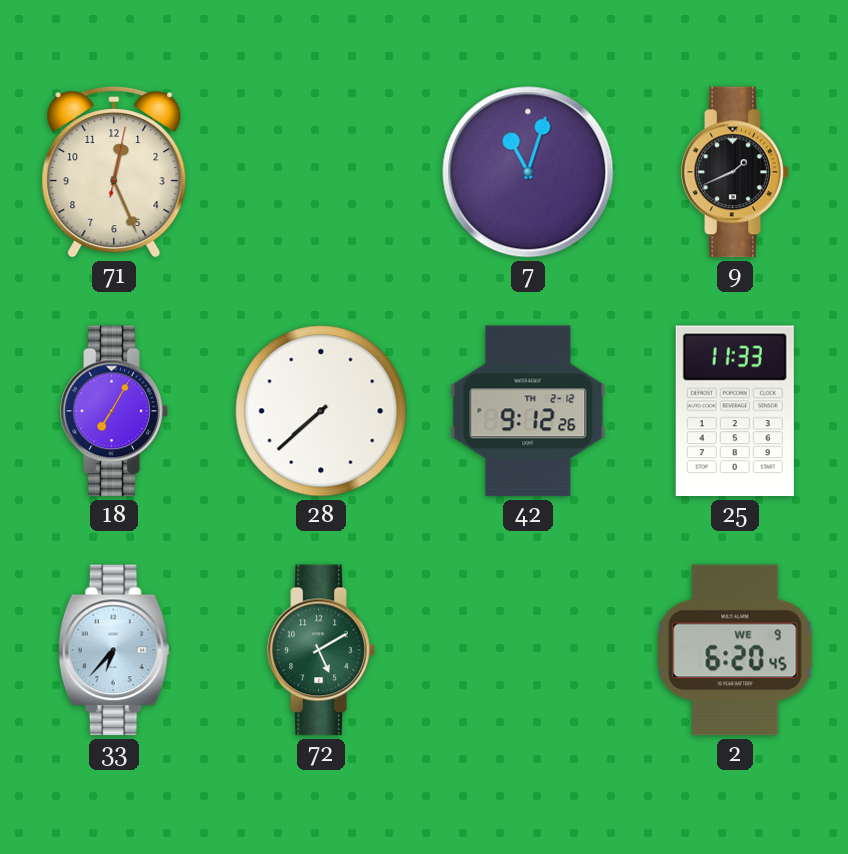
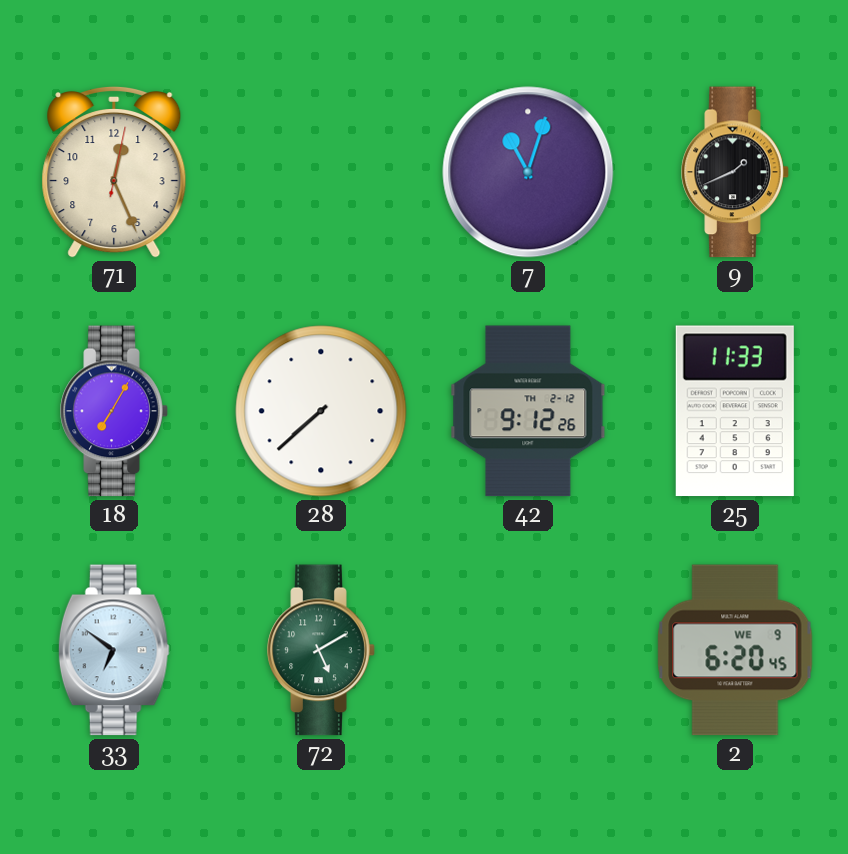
33: 6:37 -> 6:51
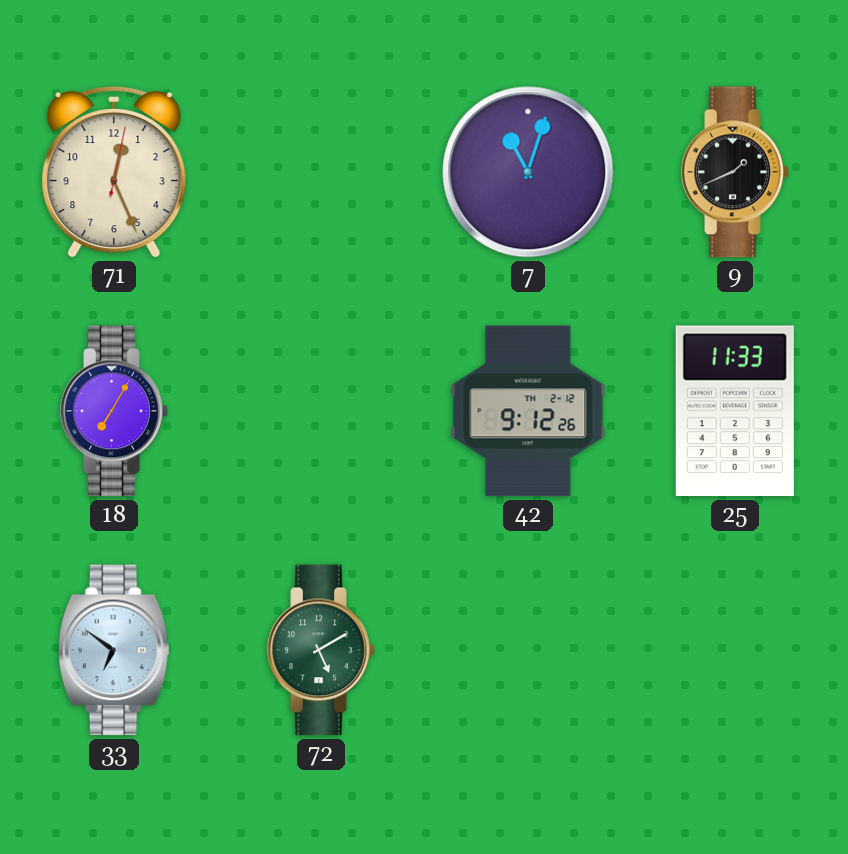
28: 7:38 -> none
2: 6:20 -> none
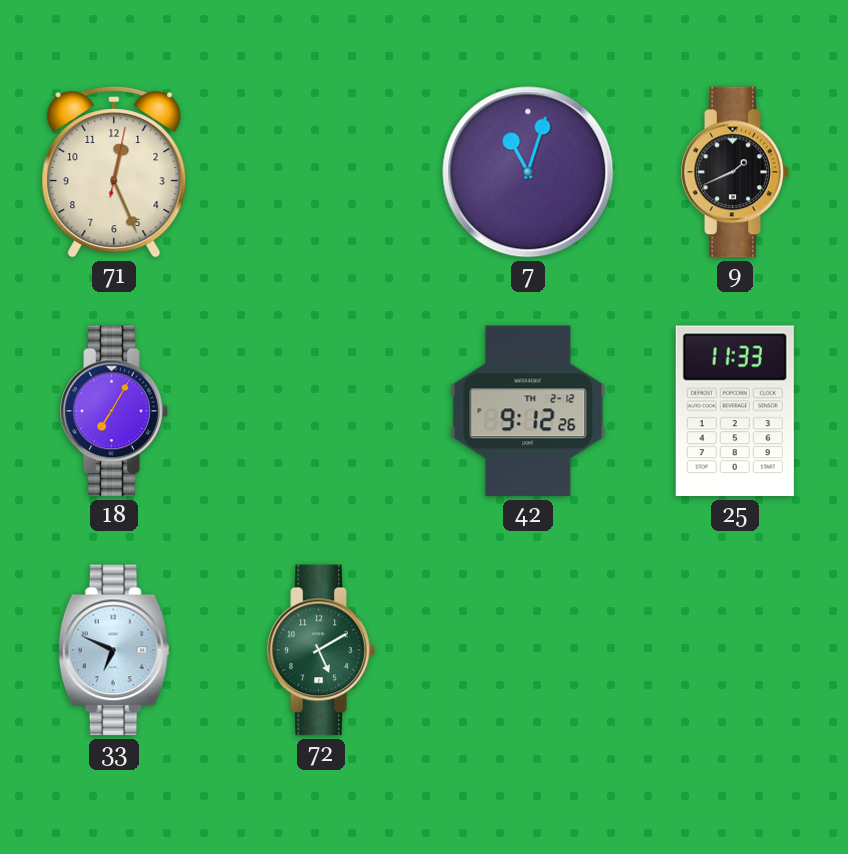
33: 6:51 -> 6:49
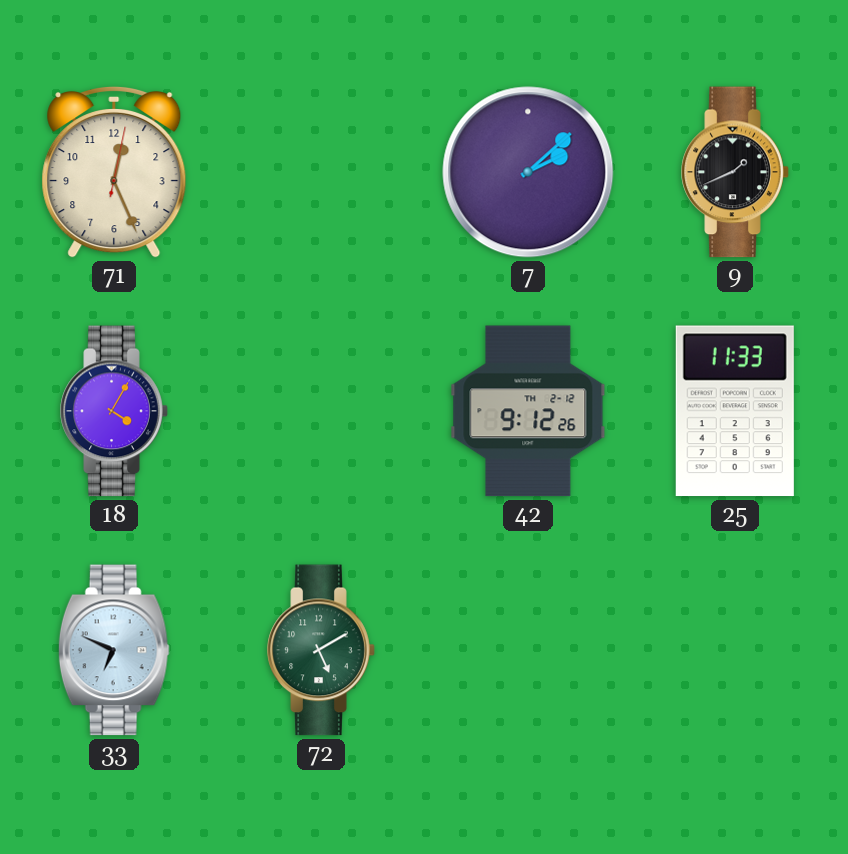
7: 11:03 -> 2:08
18: 7:05 -> 4:05
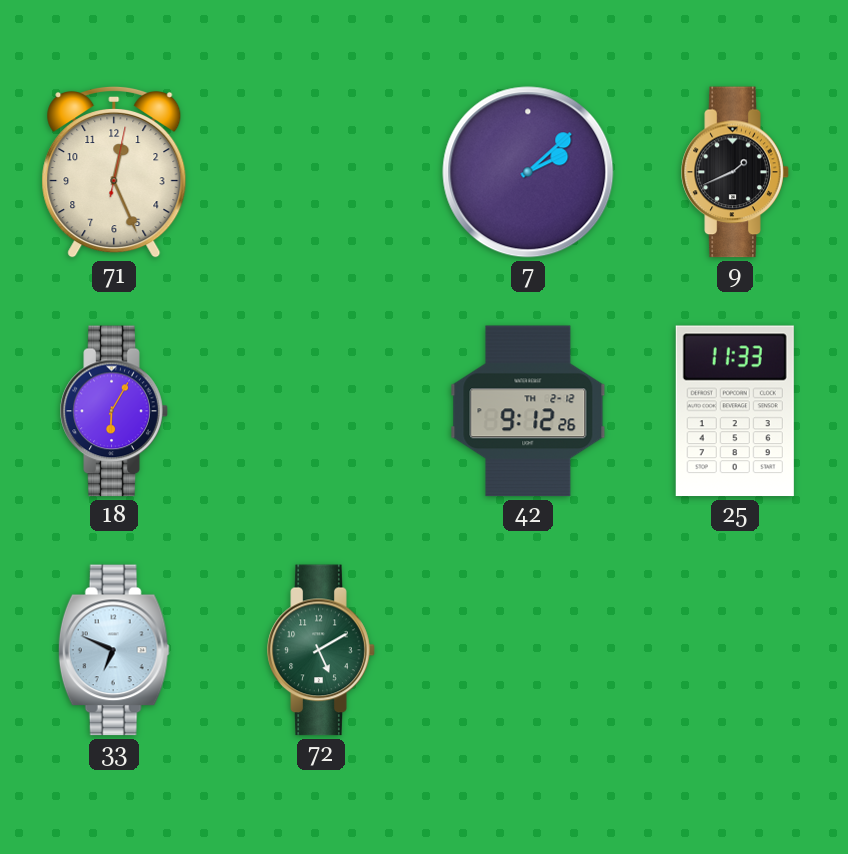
18: 4:05 -> 6:05
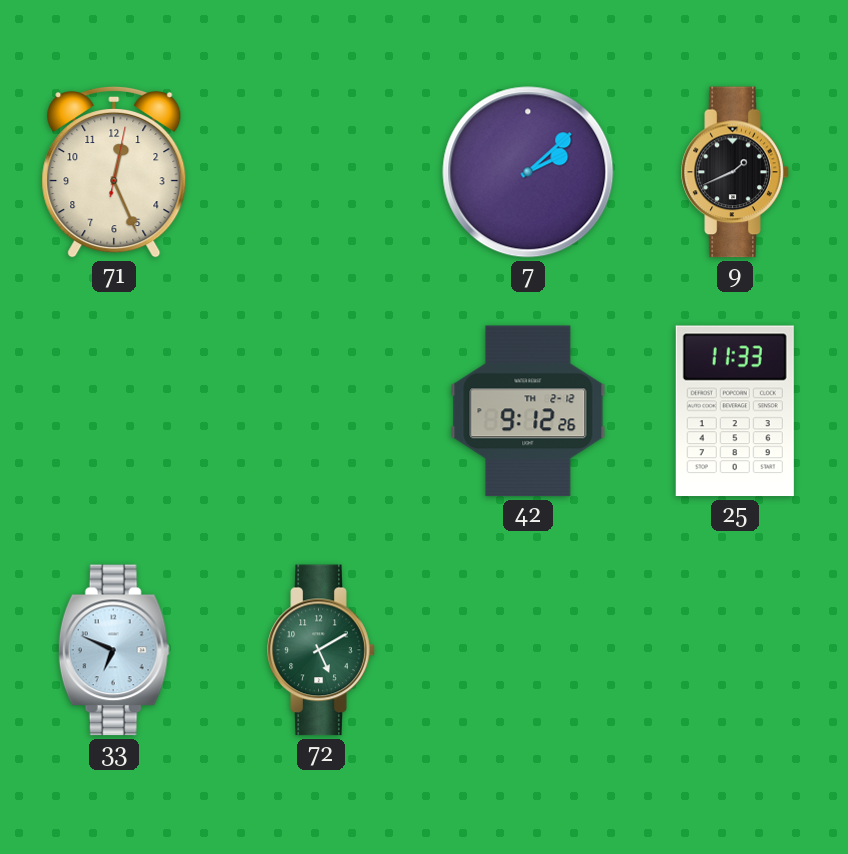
18: 6:05 -> none
